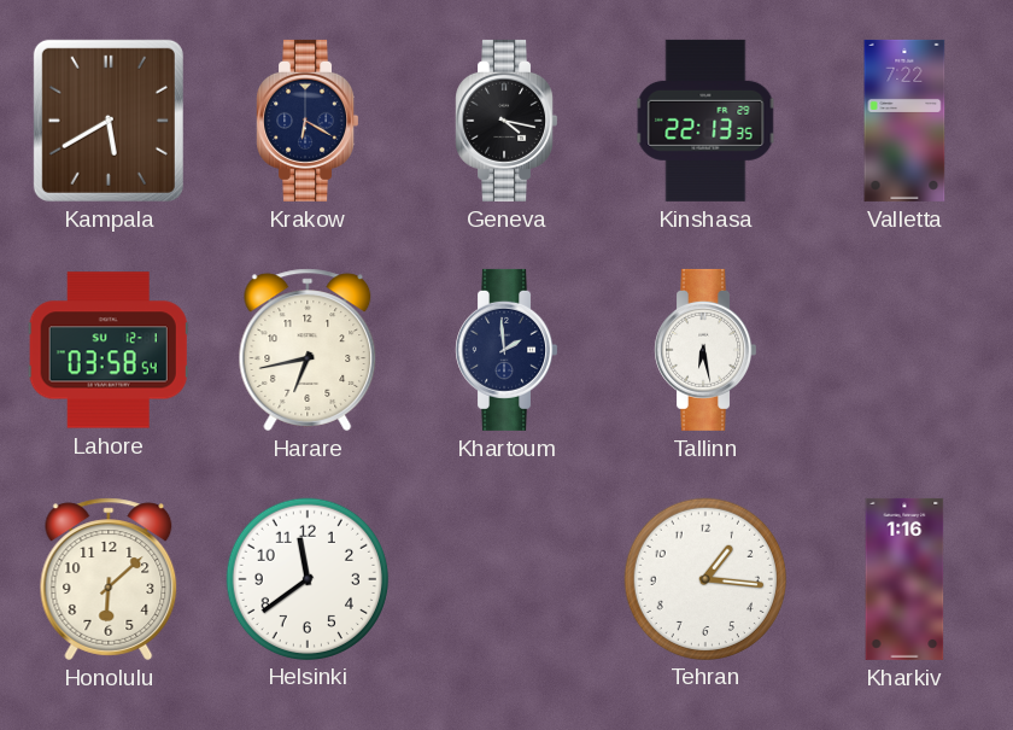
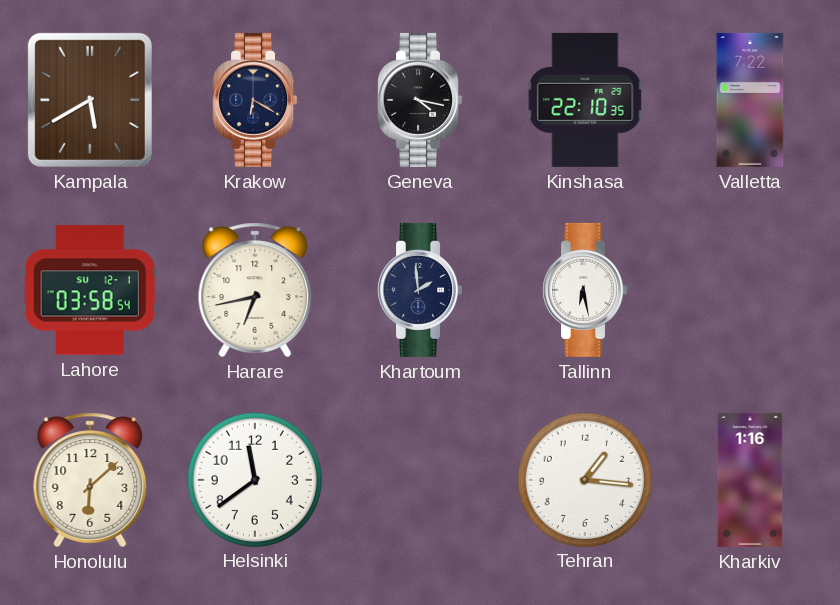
Kinshasa: 22:13 -> 22:10
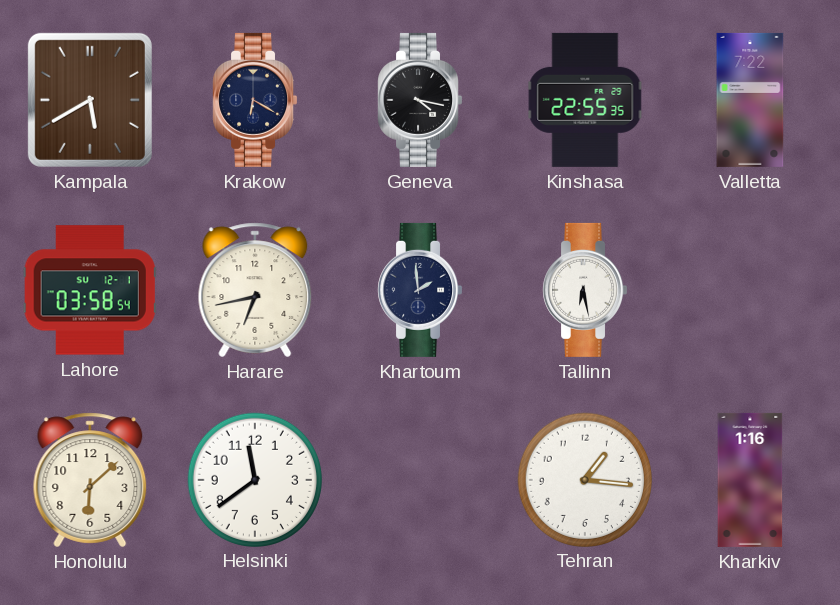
Kinshasa: 22:10 -> 22:55
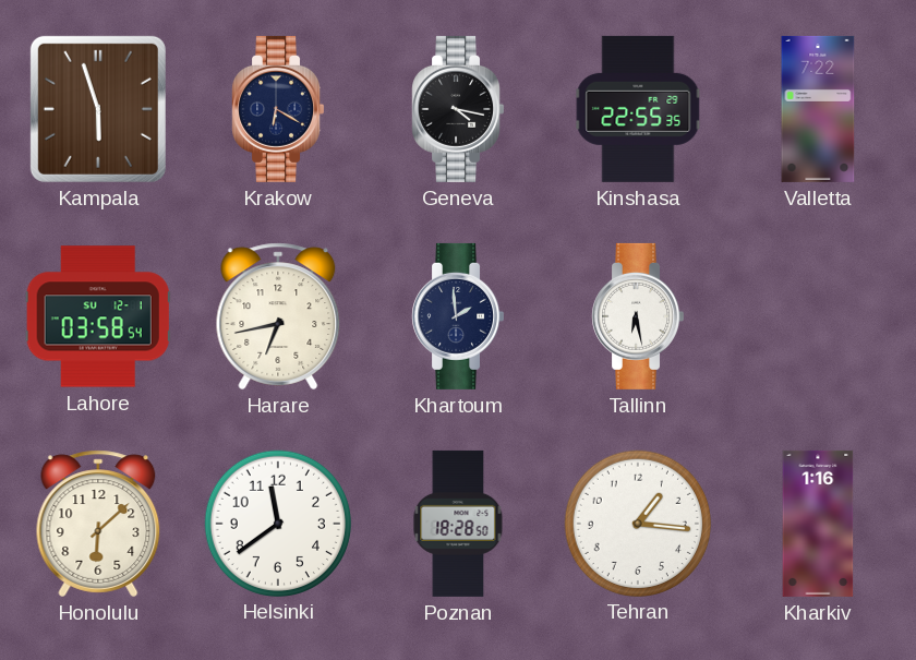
Kampala: 5:40 -> 5:57
Poznan: none -> 18:28
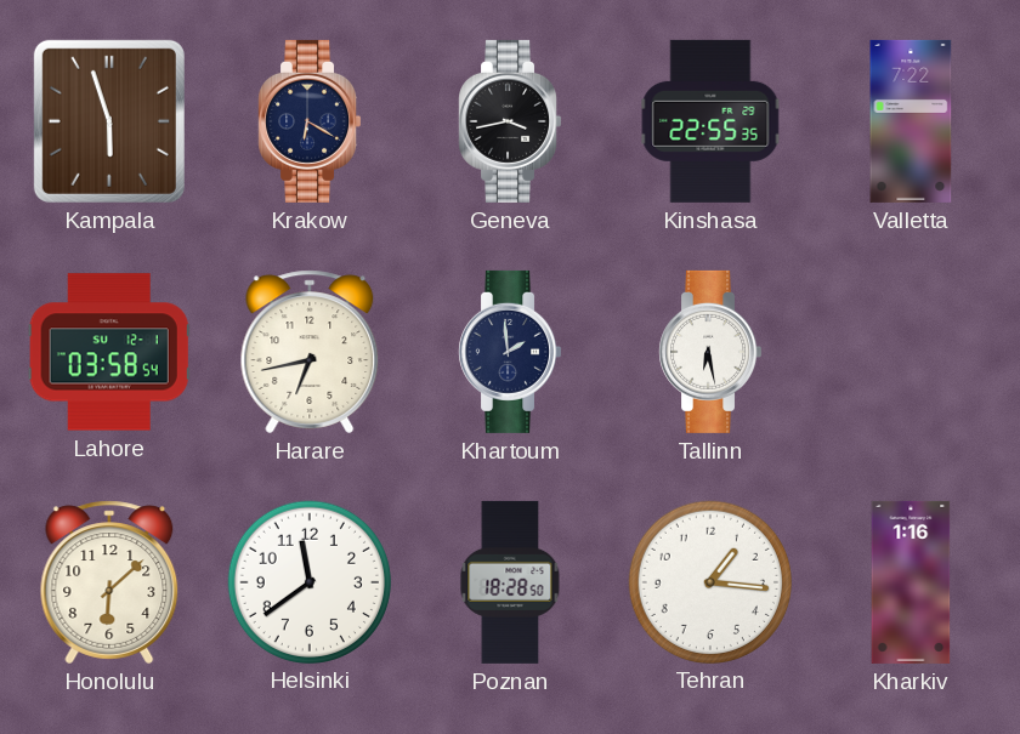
Geneva: 4:17 -> 3:43
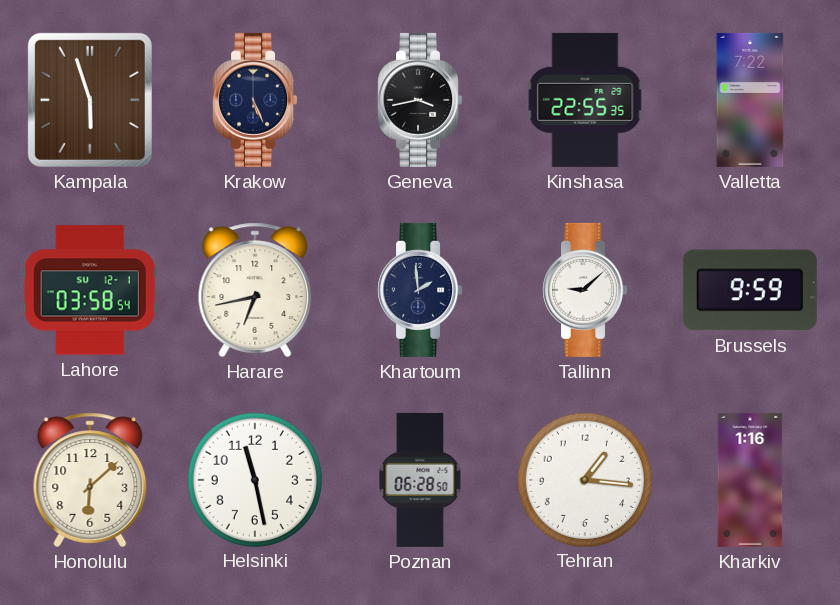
Krakow: 6:20 -> 5:26
Tallinn: 6:28 -> 9:08
Brussels: none -> 9:59
Helsinki: 11:39 -> 11:28
Poznan: 18:28 -> 06:28
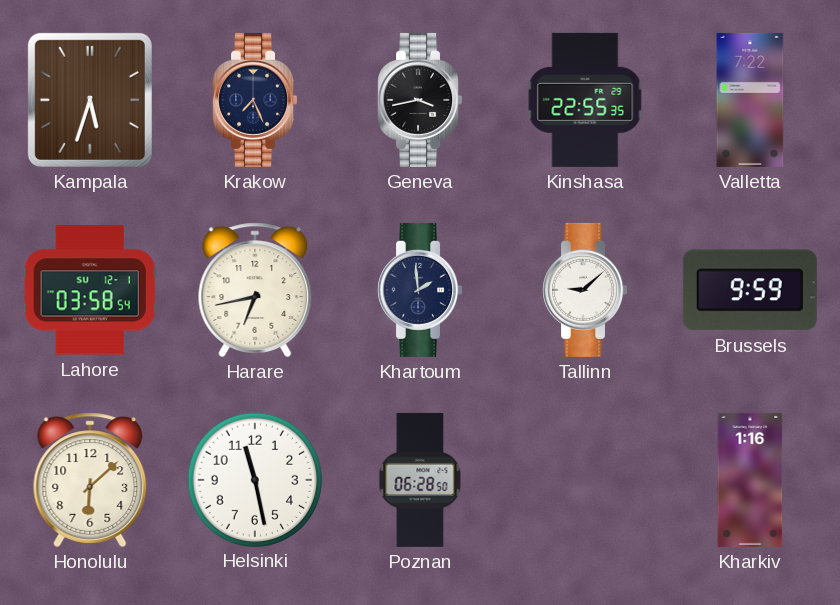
Kampala: 5:57 -> 5:33
Krakow: 5:26 -> 7:26
Tehran: 1:16 -> none
